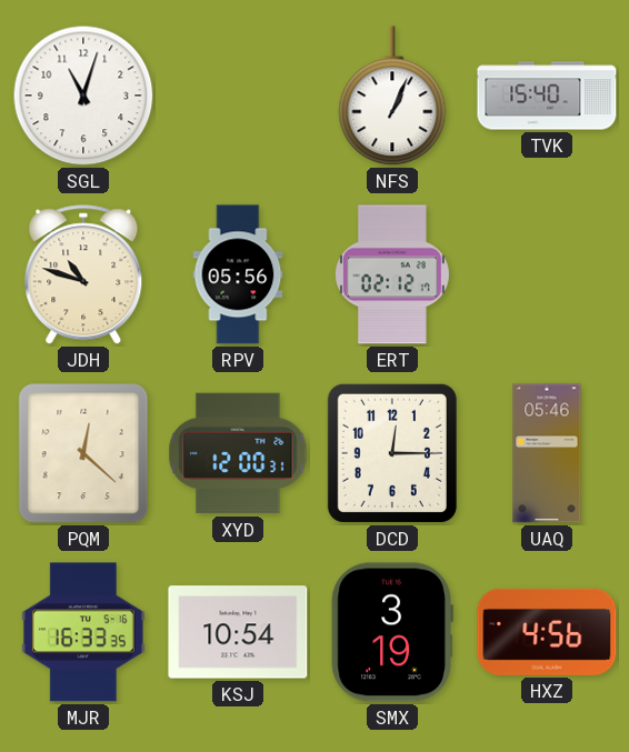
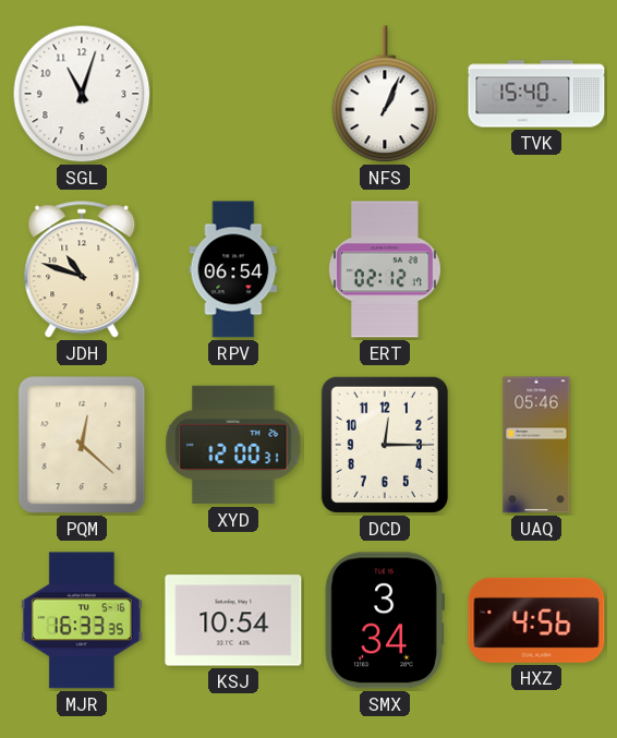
RPV: 05:56 -> 06:54
SMX: 3:19 -> 3:34
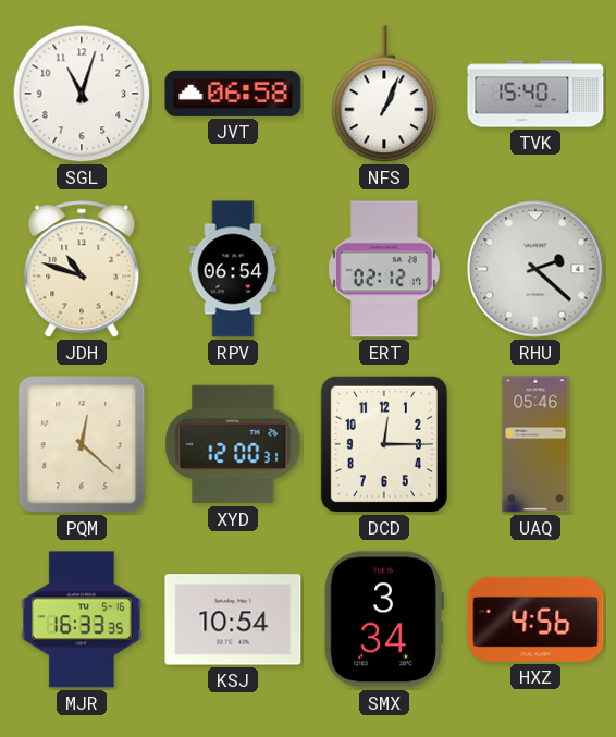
JVT: none -> 06:58
RHU: none -> 2:22
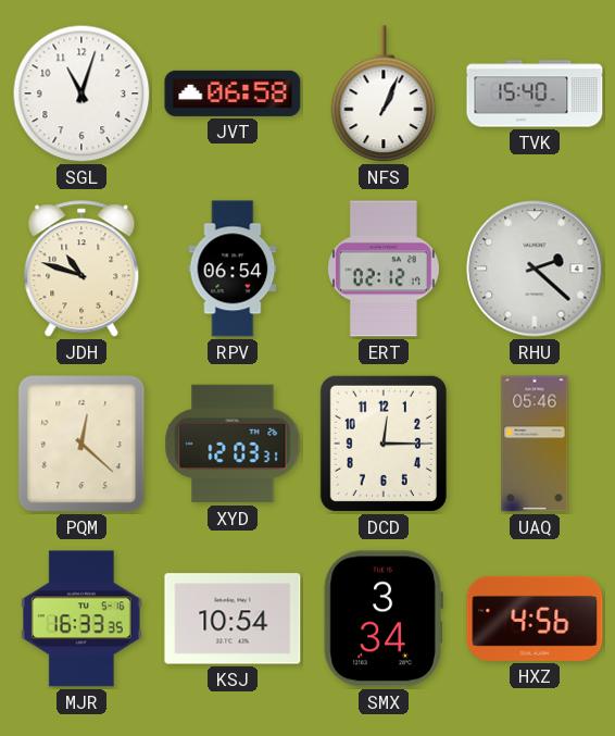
XYD: 12:00 -> 12:03
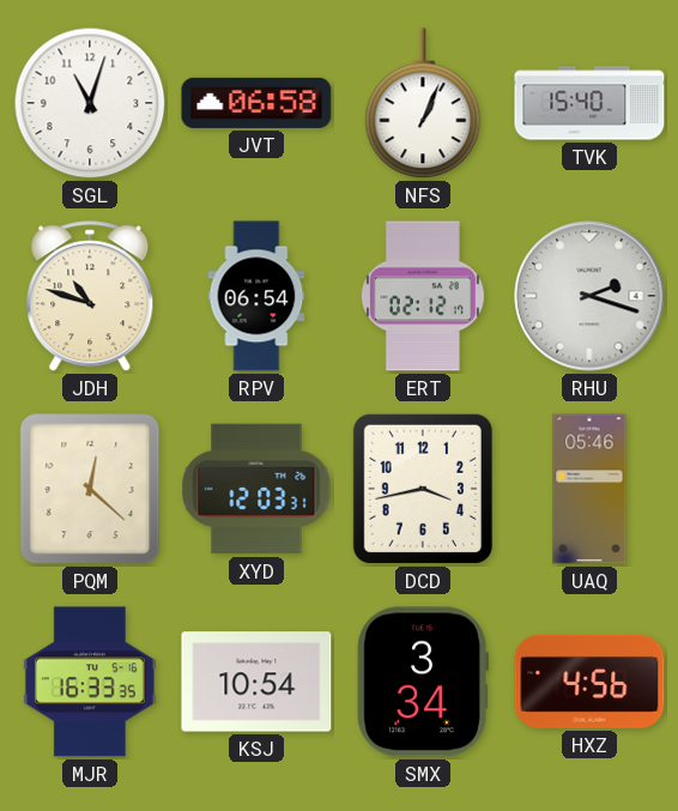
RHU: 2:22 -> 2:18
DCD: 12:15 -> 3:43
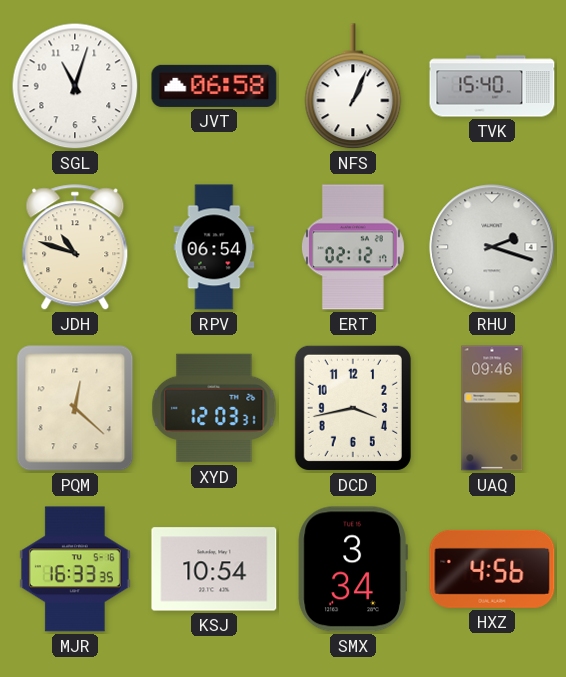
UAQ: 05:46 -> 09:46
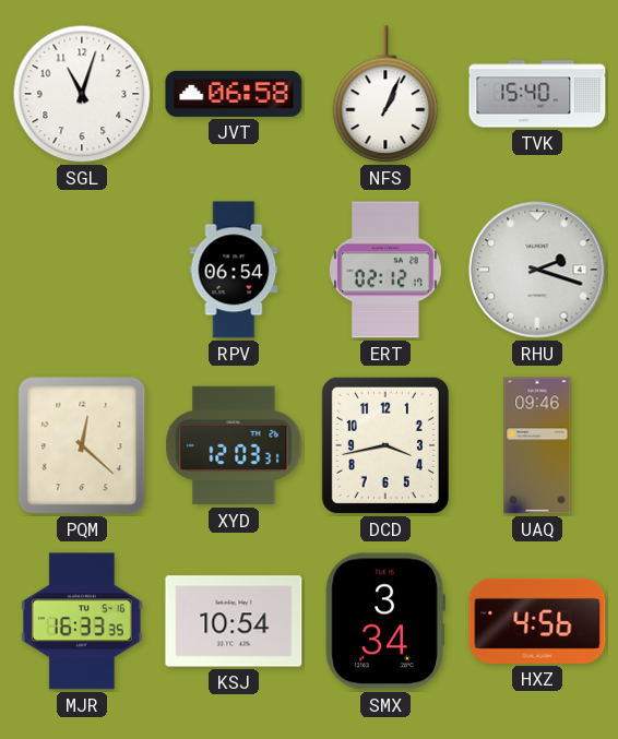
JDH: 10:48 -> none
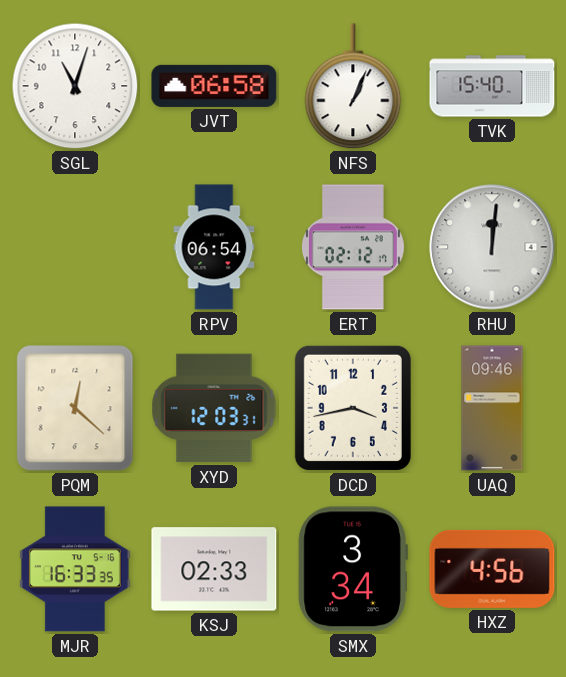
RHU: 2:18 -> 12:01
KSJ: 10:54 -> 02:33
